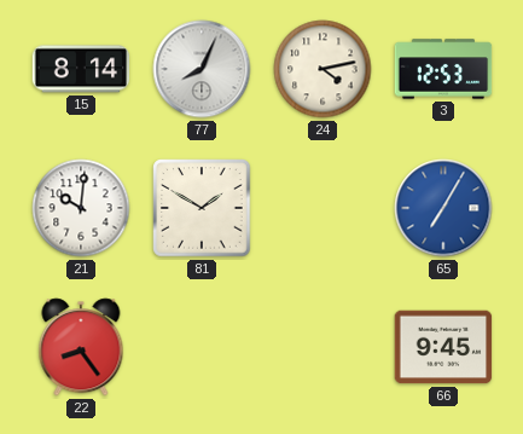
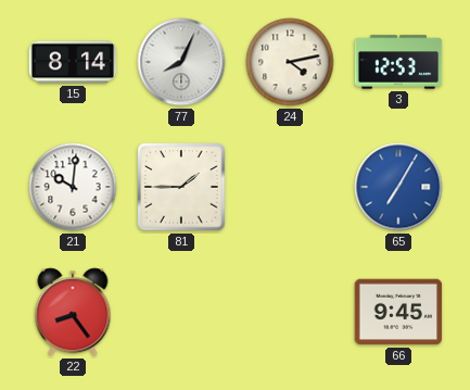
81: 1:50 -> 1:45
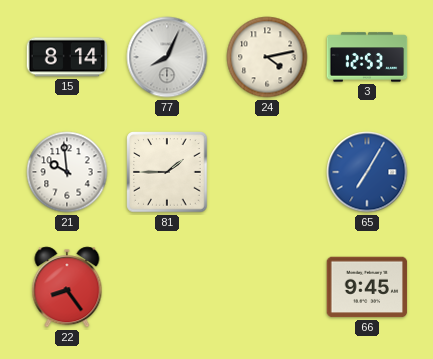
21: 10:01 -> 9:59
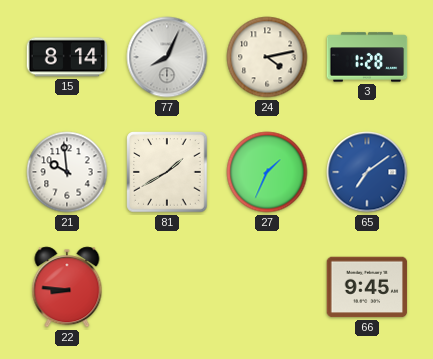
3: 12:53 -> 1:28
81: 1:45 -> 1:40
27: none -> 1:34
65: 7:05 -> 7:09
22: 8:24 -> 8:46
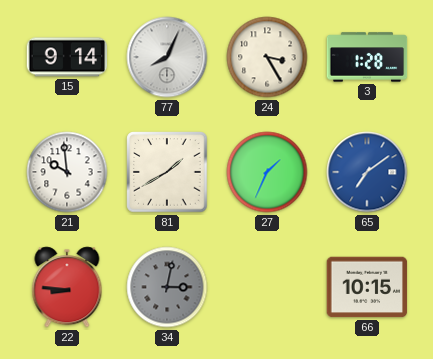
15: 8:14 -> 9:14
24: 4:13 -> 3:25
34: none -> 3:02
66: 9:45 -> 10:15
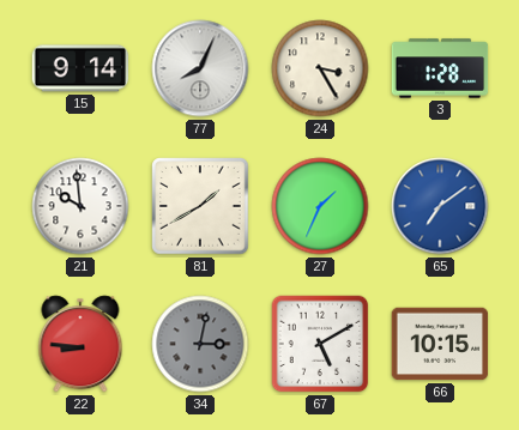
67: none -> 5:10
